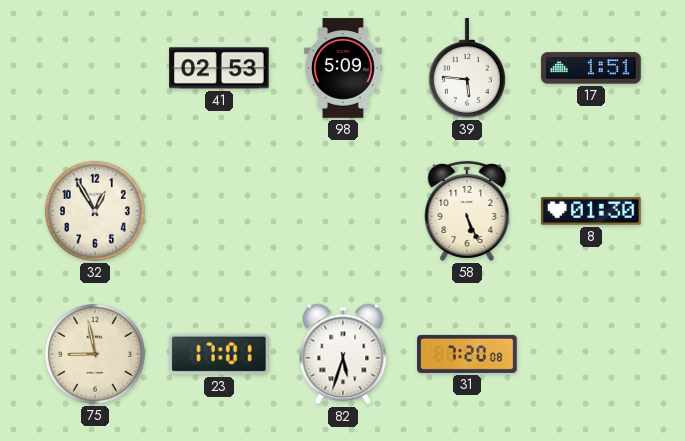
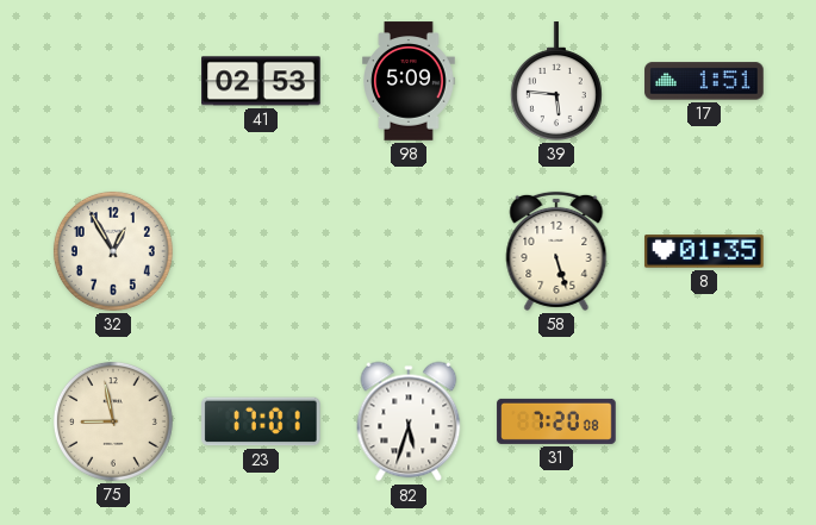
58: 5:26 -> 5:27
8: 01:30 -> 01:35
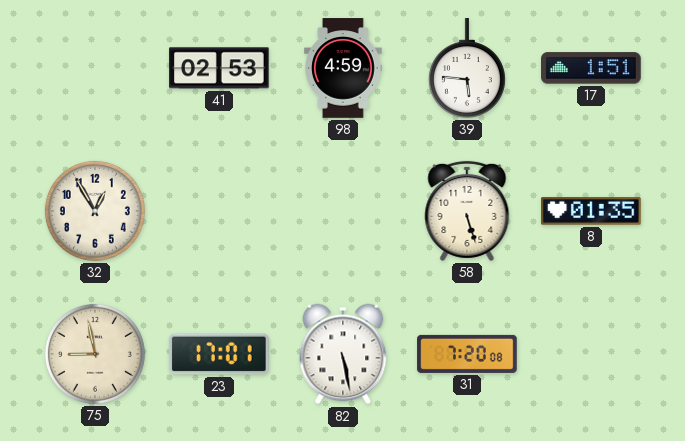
98: 5:09 -> 4:59
82: 5:33 -> 5:28
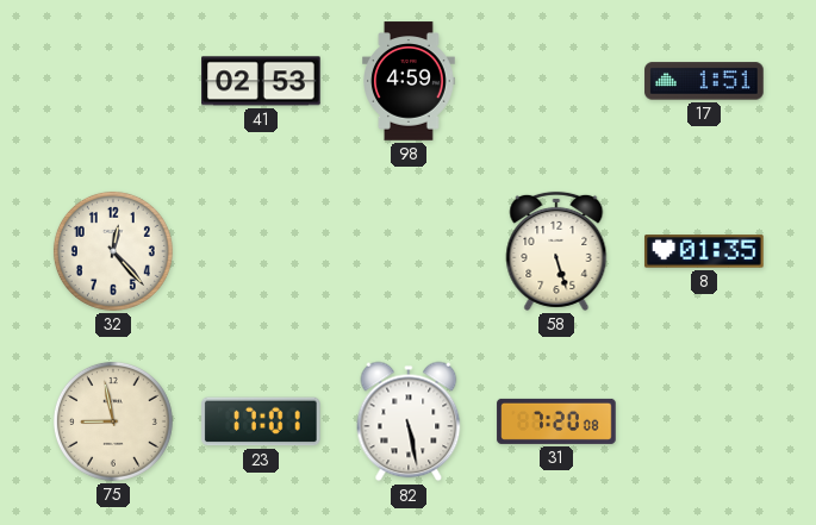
39: 5:46 -> none
32: 12:55 -> 12:23
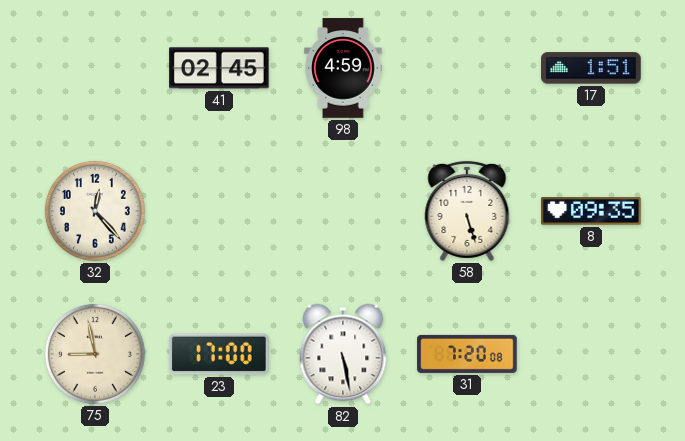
41: 02:53 -> 02:45
8: 01:35 -> 09:35
23: 17:01 -> 17:00
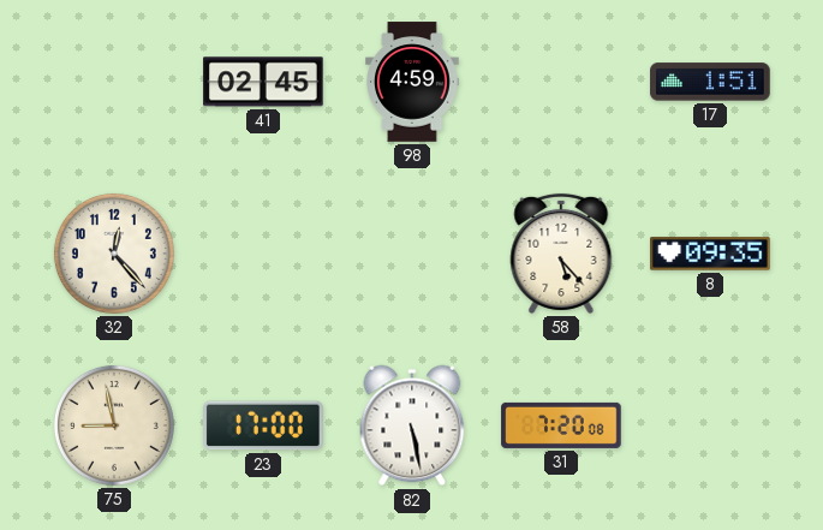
58: 5:27 -> 5:23
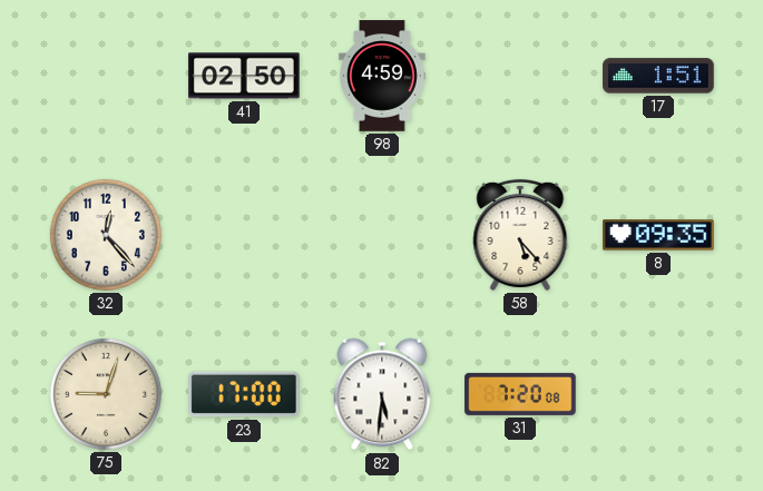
41: 02:45 -> 02:50
75: 8:58 -> 9:03
82: 5:28 -> 5:31
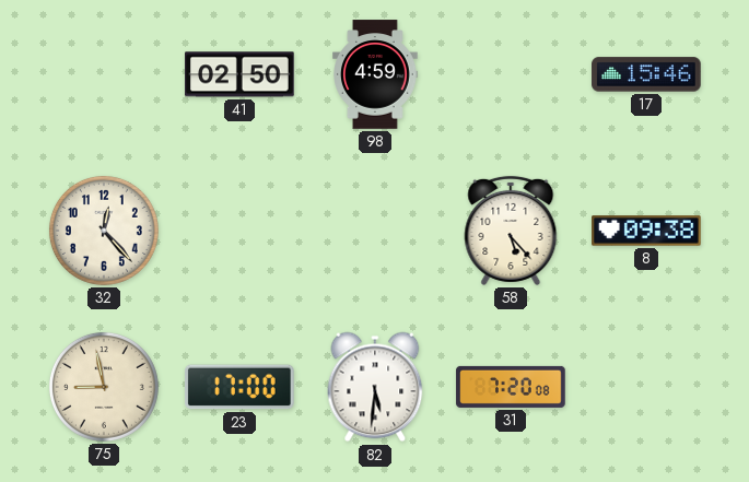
17: 1:51 -> 15:46
8: 09:35 -> 09:38
75: 9:03 -> 8:58
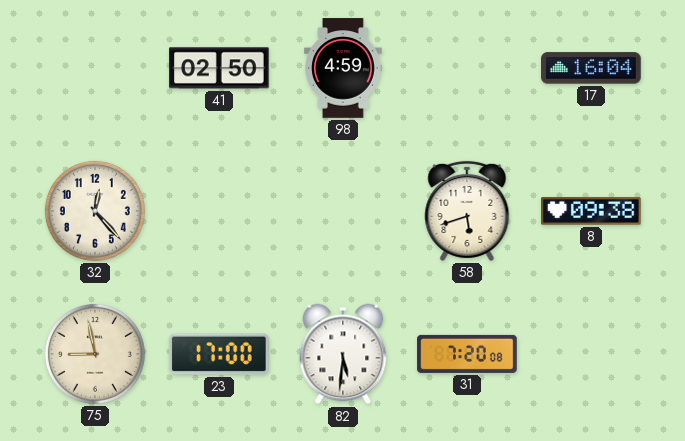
17: 15:46 -> 16:04
58: 5:23 -> 5:42
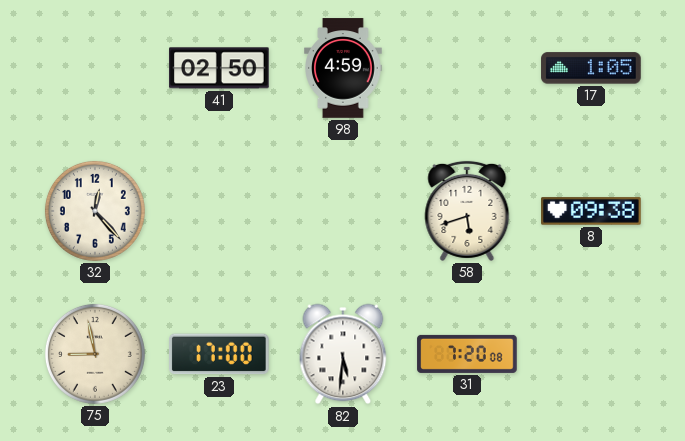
17: 16:04 -> 1:05
